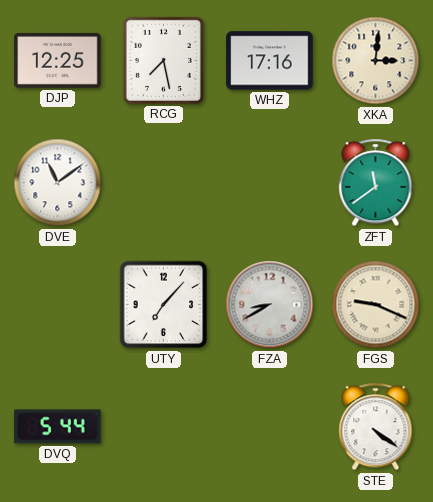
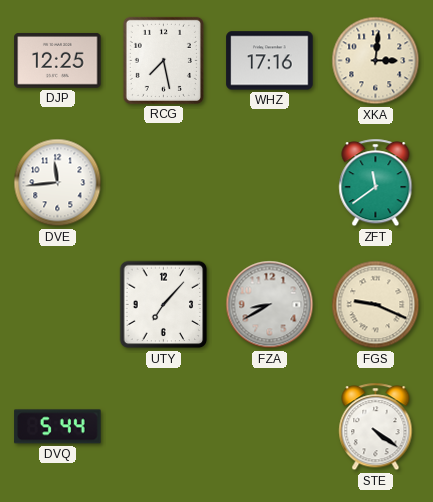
DVE: 11:09 -> 11:44
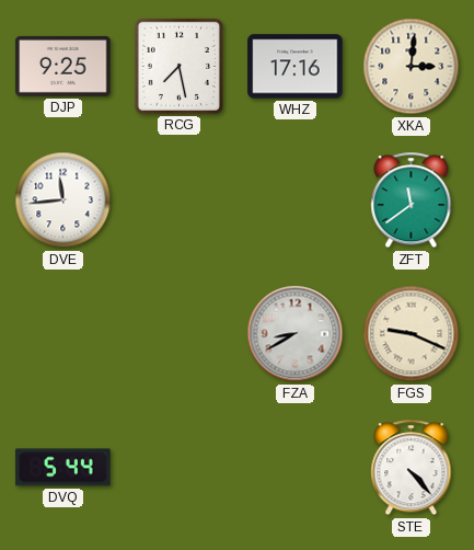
DJP: 12:25 -> 9:25
UTY: 7:07 -> none
STE: 4:21 -> 4:23
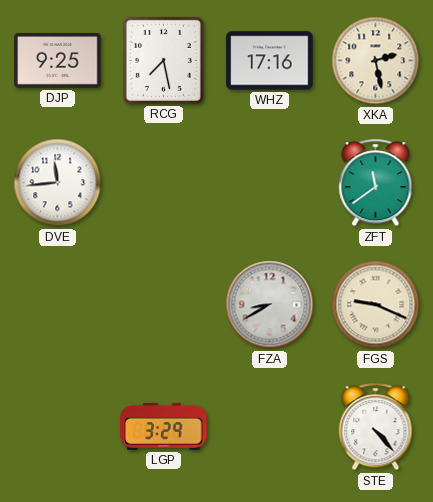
XKA: 3:01 -> 2:28
DVQ: 5:44 -> none
LGP: none -> 3:29
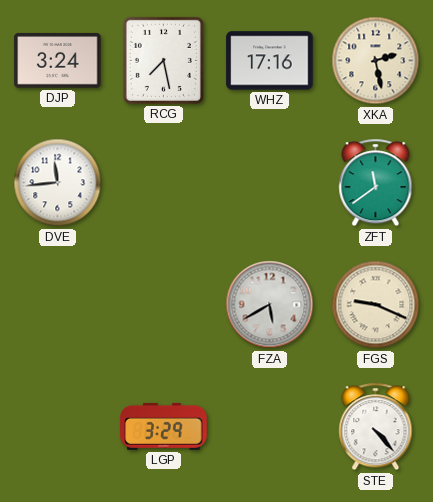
DJP: 9:25 -> 3:24
FZA: 8:40 -> 5:40
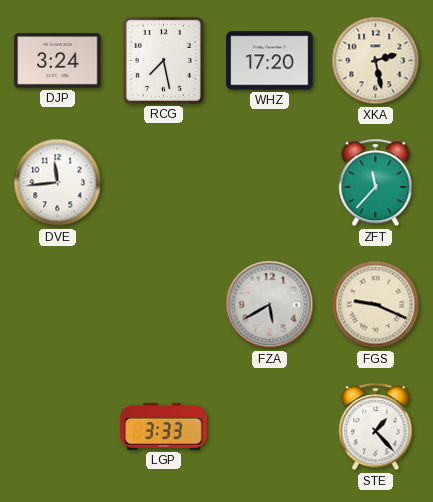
WHZ: 17:16 -> 17:20
ZFT: 11:39 -> 11:37
LGP: 3:29 -> 3:33
STE: 4:23 -> 1:23
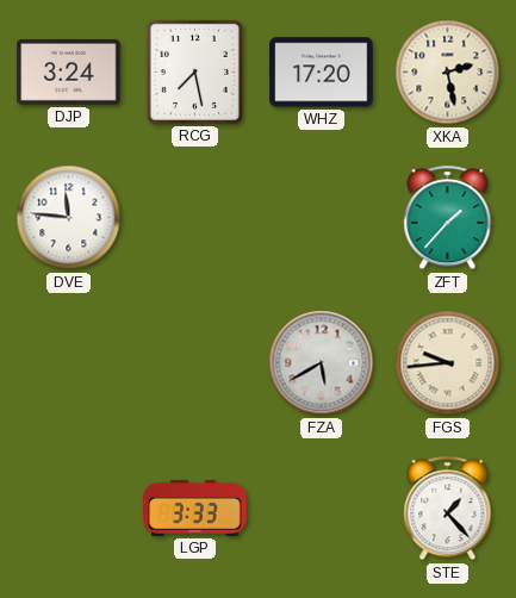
DVE: 11:44 -> 11:46
ZFT: 11:37 -> 1:37
FGS: 9:19 -> 9:44
